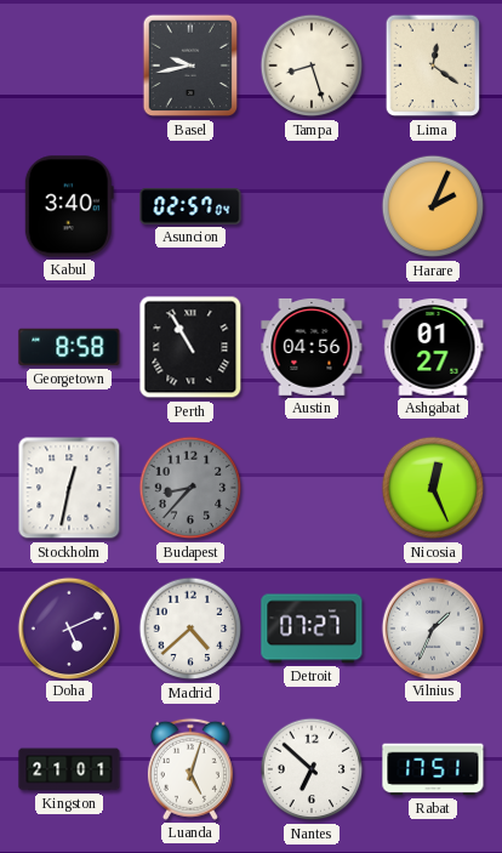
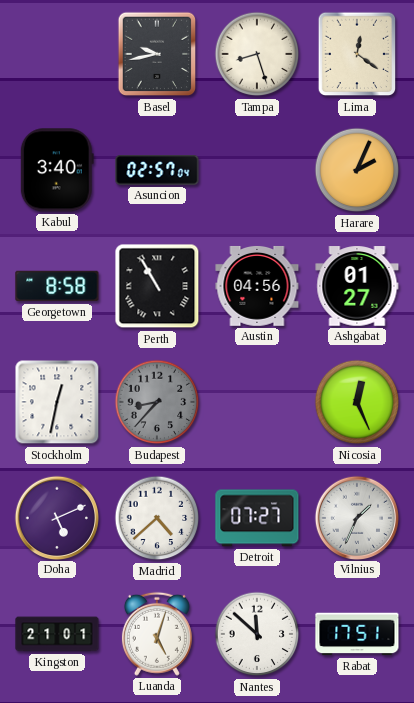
Nantes: 6:52 -> 11:52
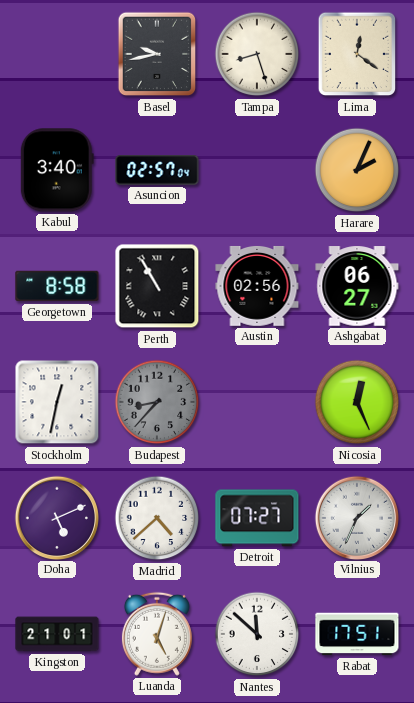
Austin: 04:56 -> 02:56
Ashgabat: 01:27 -> 06:27
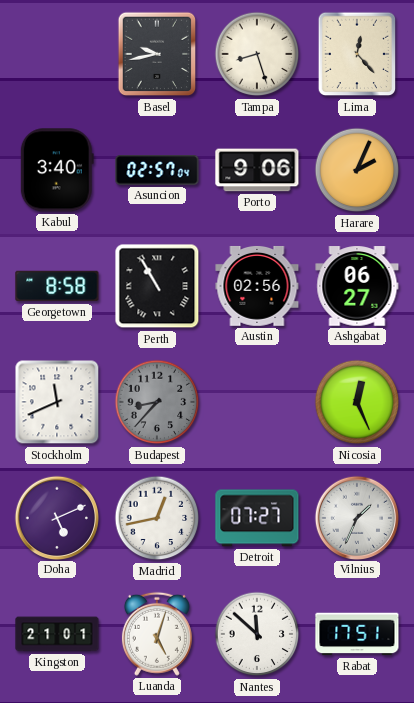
Lima: 12:21 -> 12:23
Porto: none -> 9:06
Stockholm: 12:32 -> 11:41
Madrid: 4:38 -> 12:43
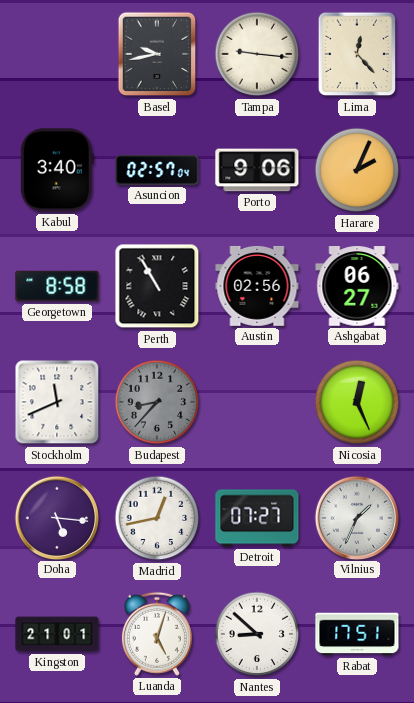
Tampa: 8:27 -> 9:16
Doha: 5:11 -> 5:16
Nantes: 11:52 -> 8:52
